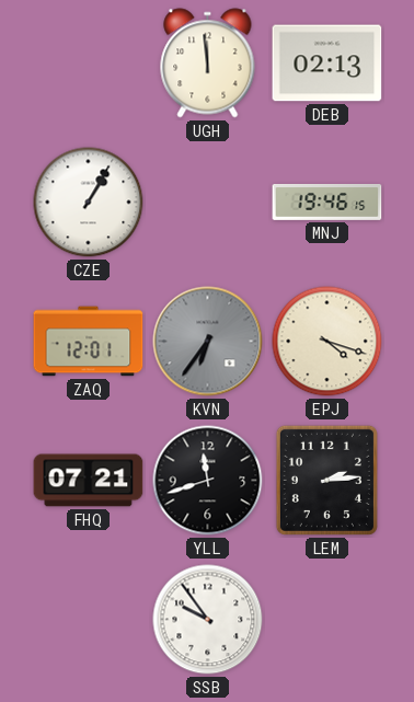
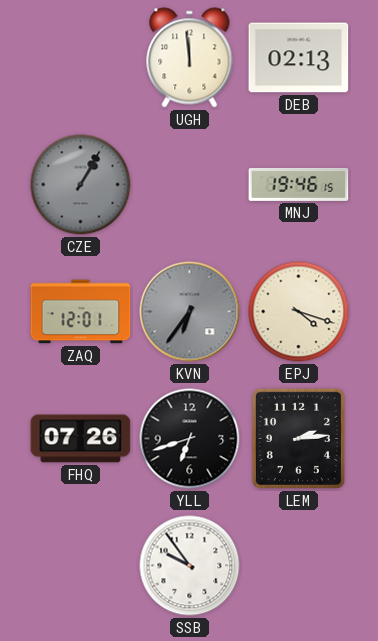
CZE dial: white -> grey
FHQ: 07:21 -> 07:26
YLL: 11:42 -> 6:42
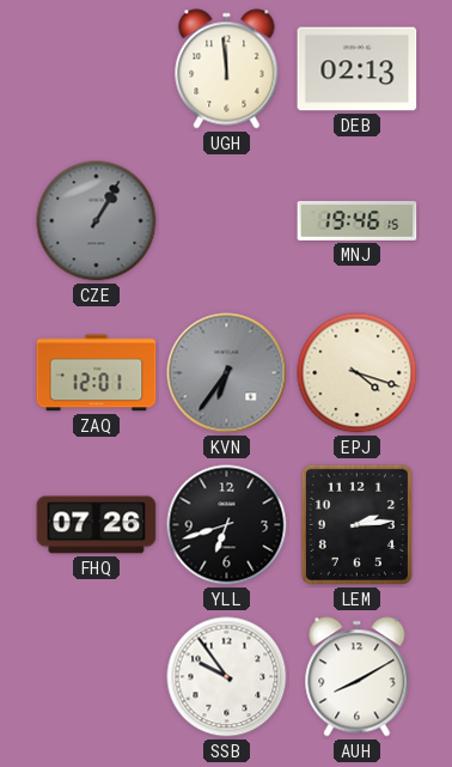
AUH: none -> 8:10
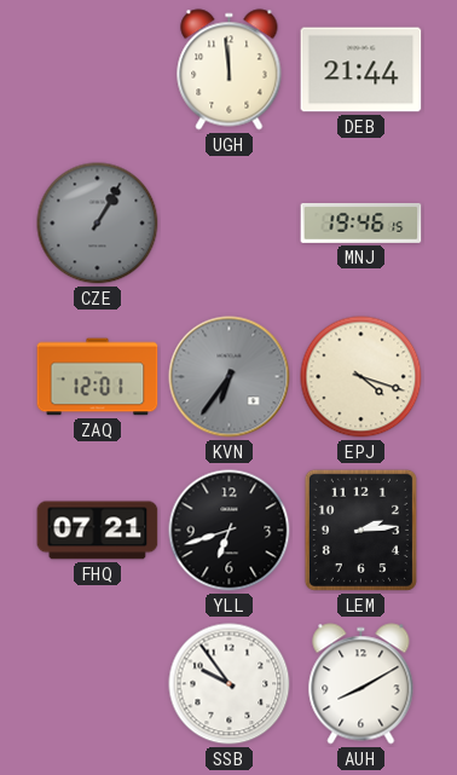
DEB: 02:13 -> 21:44
FHQ: 07:26 -> 07:21
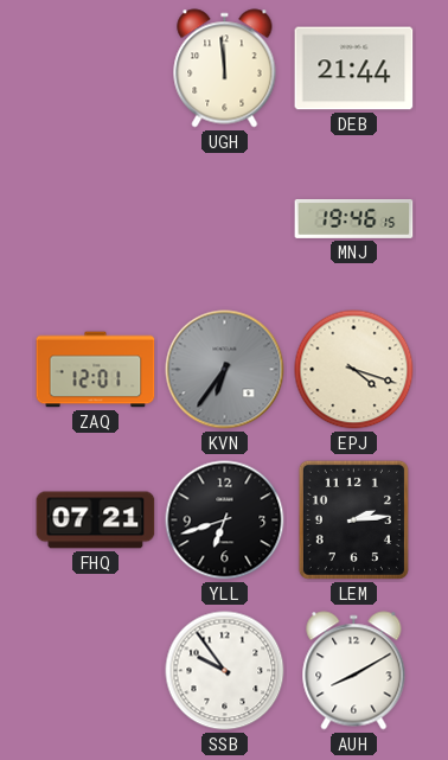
CZE: 1:05 -> none
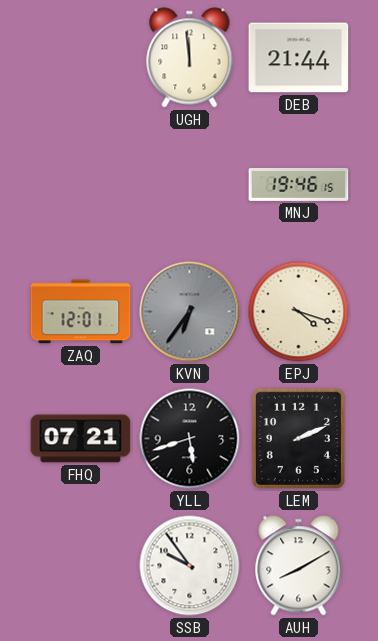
YLL: 6:42 -> 5:42
LEM: 2:14 -> 2:11
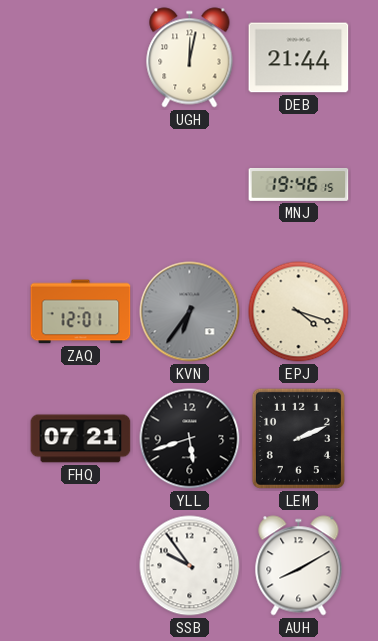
UGH: 11:59 -> 12:02
